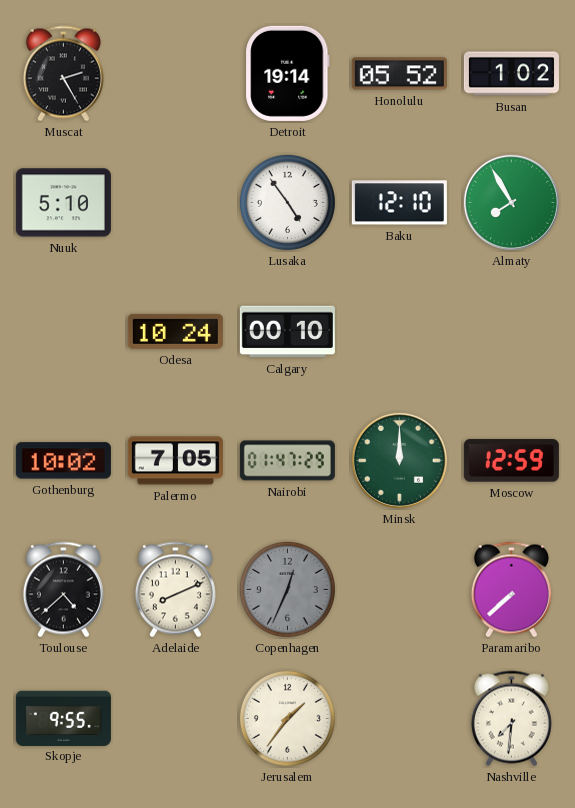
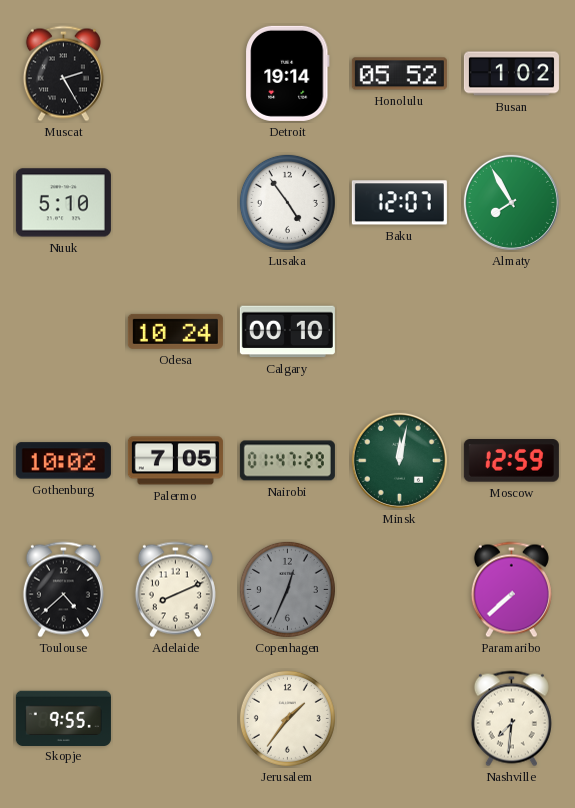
Baku: 12:10 -> 12:07
Minsk: 12:00 -> 12:02
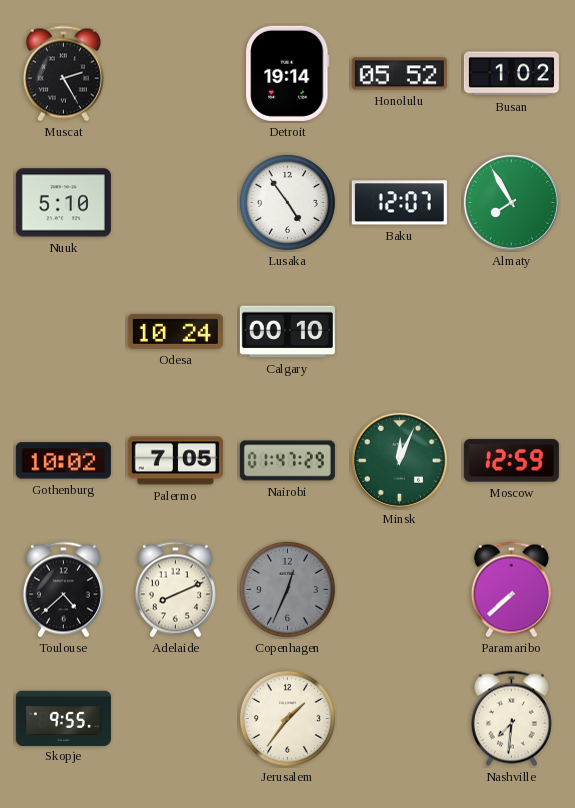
Minsk: 12:02 -> 12:04
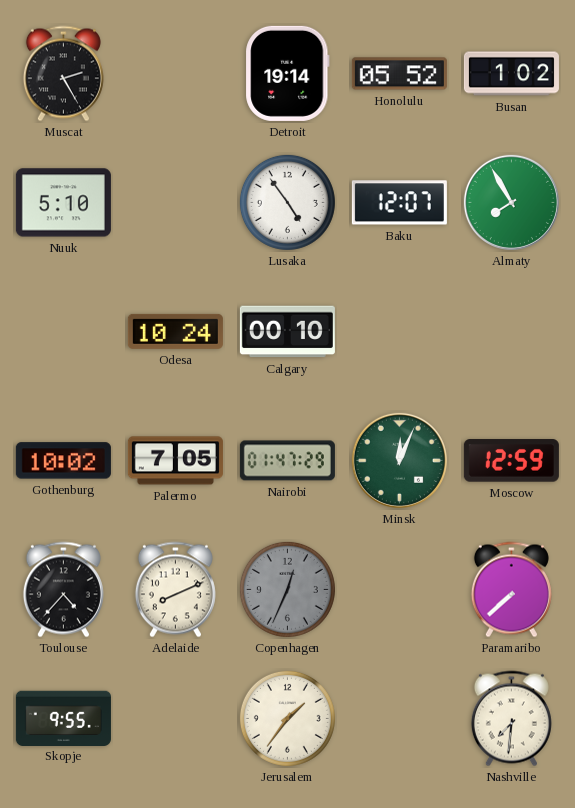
Toulouse: 4:38 -> 4:37
